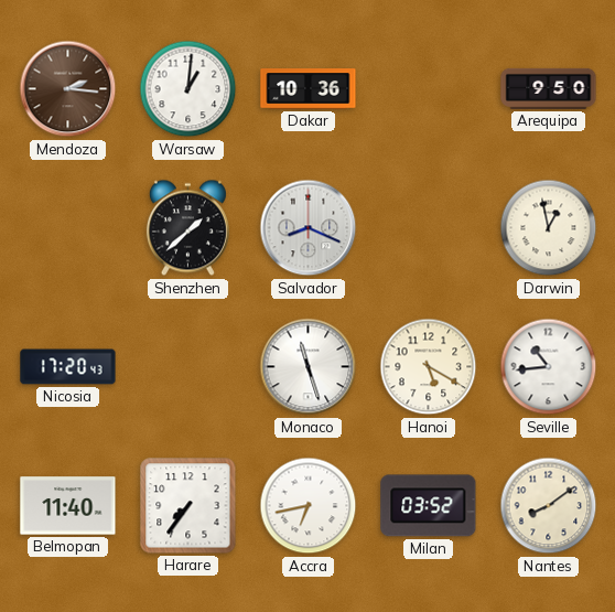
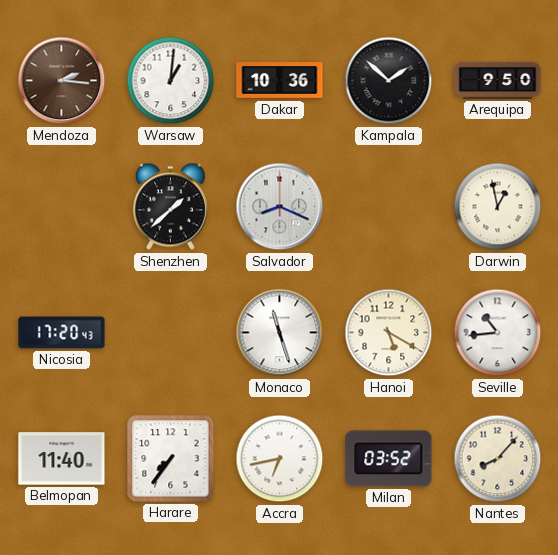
Kampala: none -> 1:52
Nantes: 8:09 -> 8:07
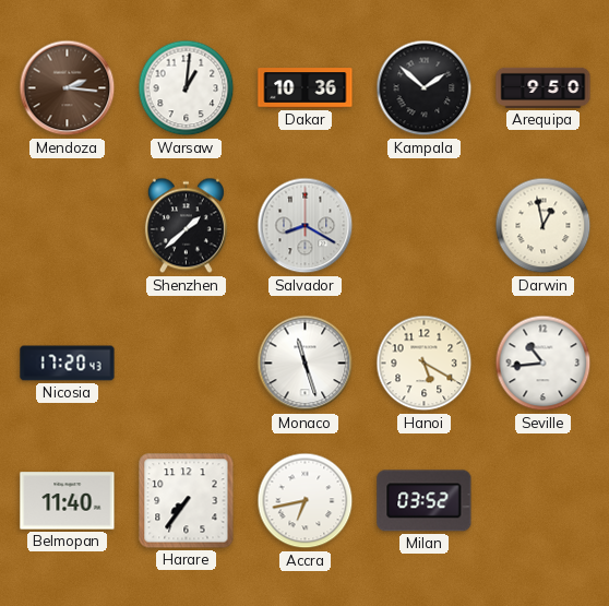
Salvador: 8:19 -> 8:20
Nantes: 8:07 -> none
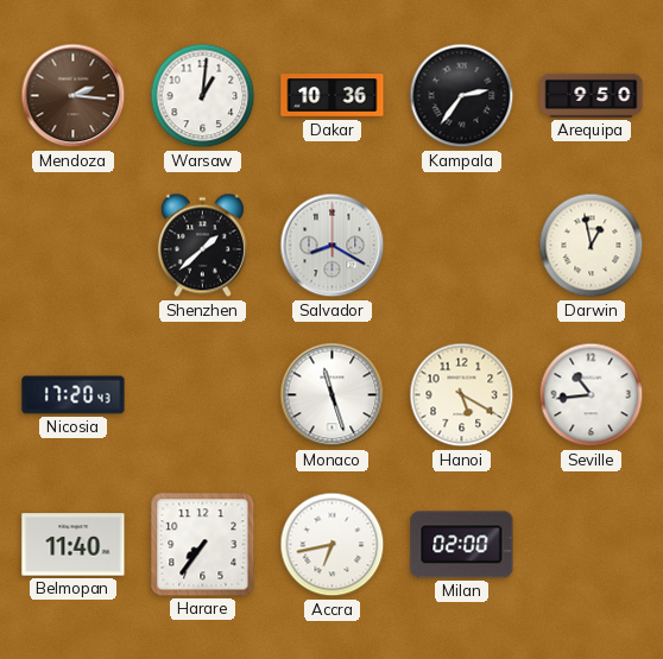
Kampala: 1:52 -> 2:36
Milan: 03:52 -> 02:00
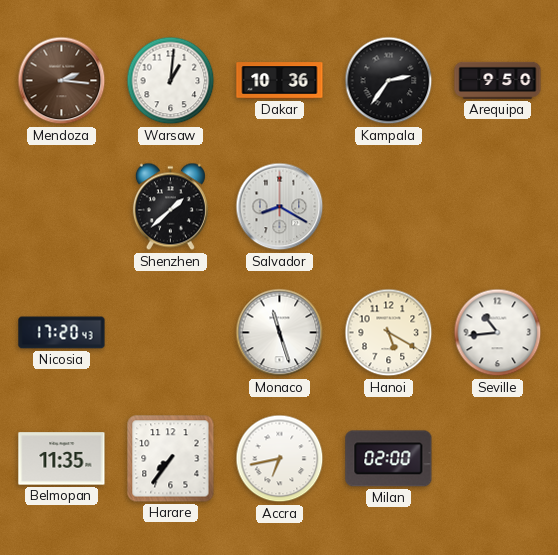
Darwin: 12:58 -> none
Belmopan: 11:40 -> 11:35
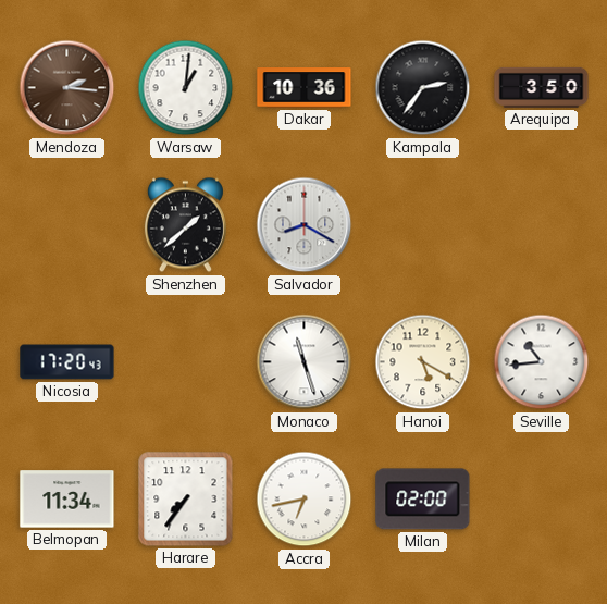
Arequipa: 9:50 -> 3:50
Belmopan: 11:35 -> 11:34
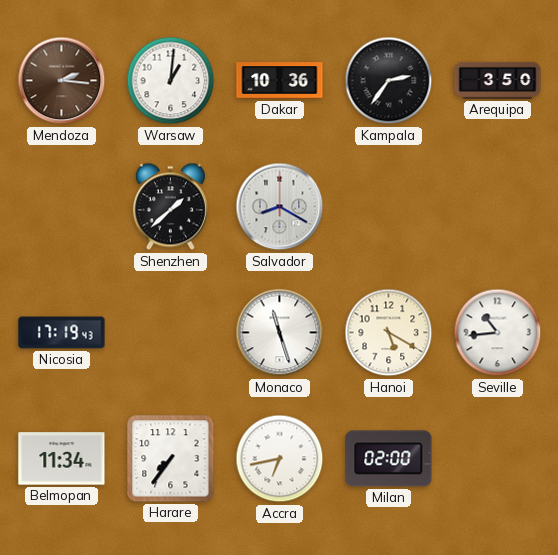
Nicosia: 17:20 -> 17:19
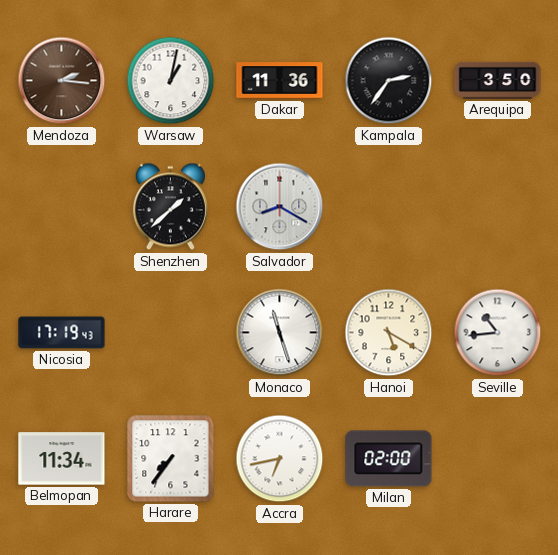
Warsaw: 1:01 -> 1:02
Dakar: 10:36 -> 11:36
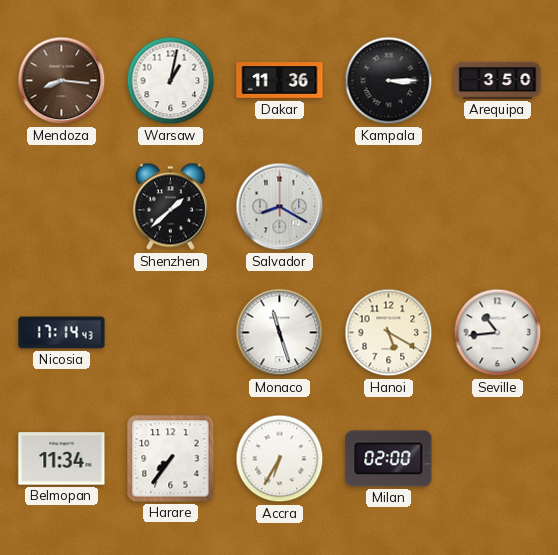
Mendoza: 2:16 -> 8:16
Kampala: 2:36 -> 3:15
Nicosia: 17:19 -> 17:14
Accra: 6:43 -> 6:35
